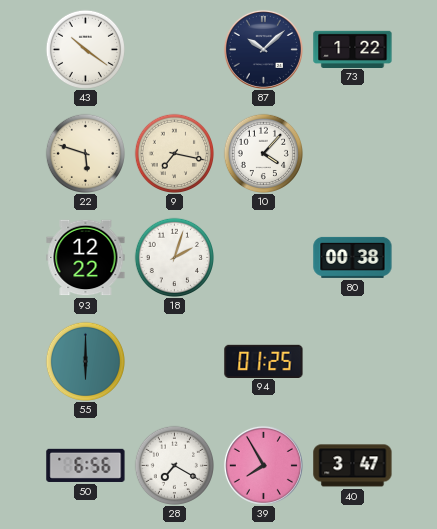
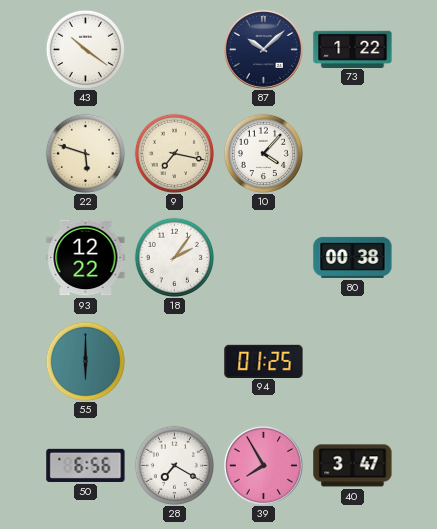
18: 2:03 -> 2:06
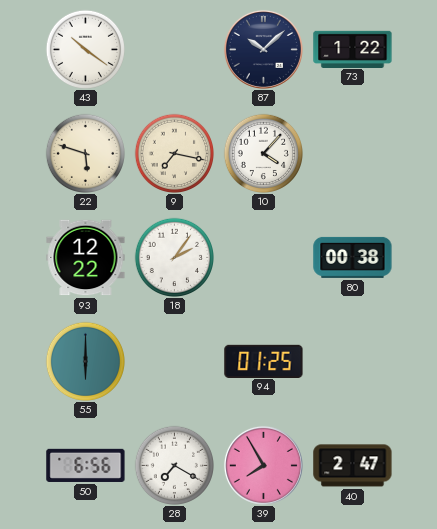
40: 3:47 -> 2:47
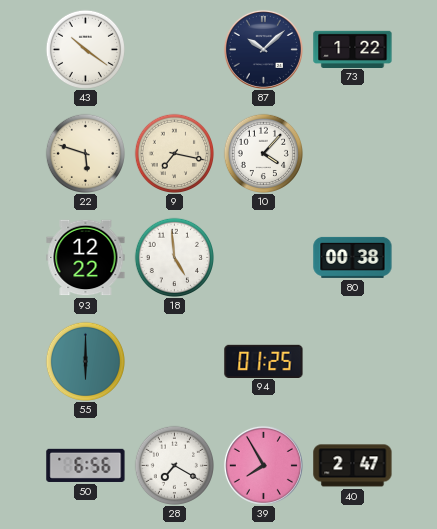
18: 2:06 -> 4:59
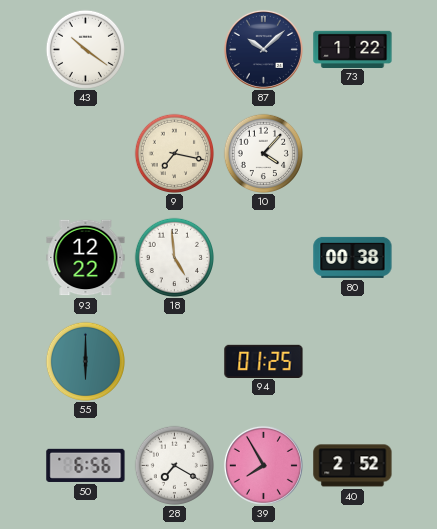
22: 5:48 -> none
40: 2:47 -> 2:52
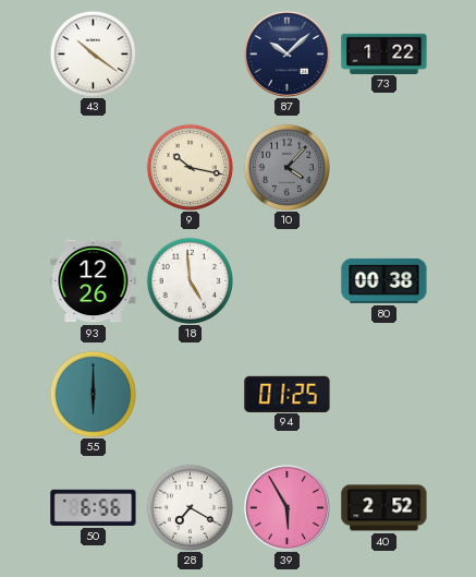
9: 7:17 -> 10:17
10 dial: white -> grey
93: 12:22 -> 12:26
39: 7:55 -> 5:55
